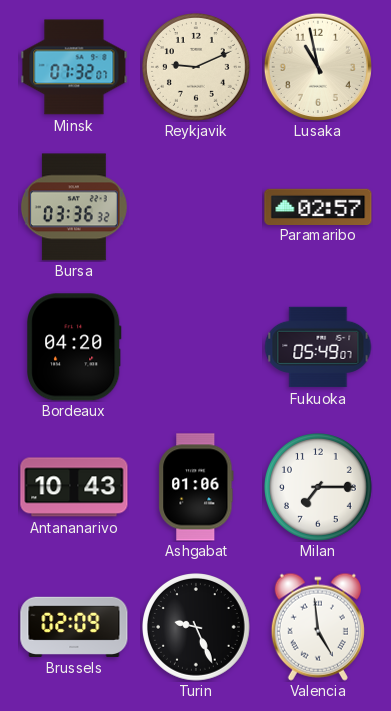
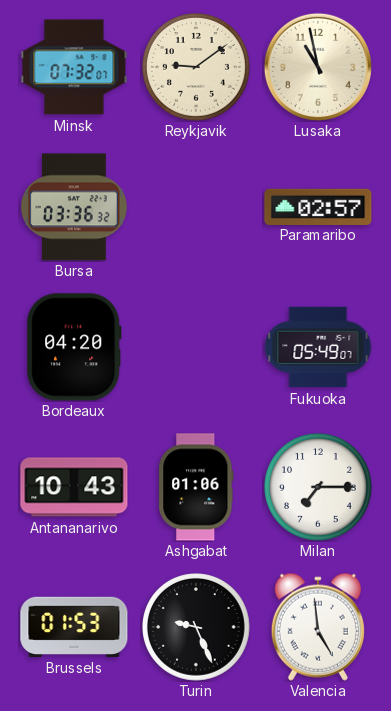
Reykjavik: 9:11 -> 9:09
Brussels: 02:09 -> 01:53
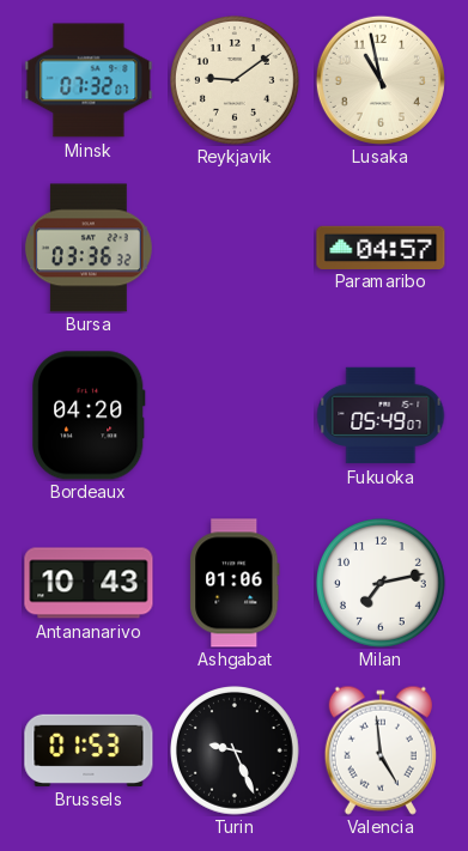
Paramaribo: 02:57 -> 04:57
Milan: 7:15 -> 7:13
